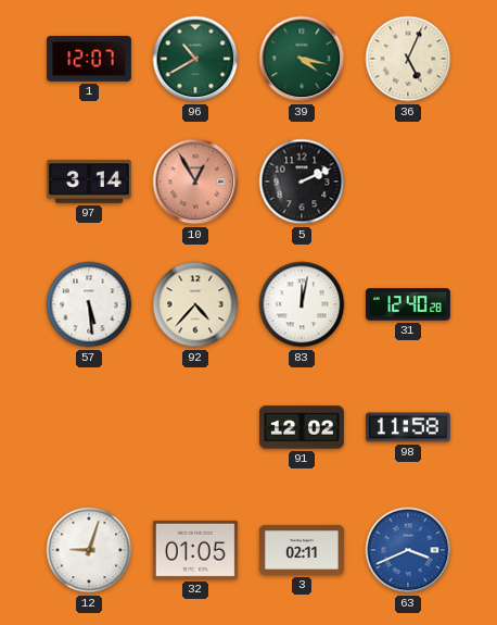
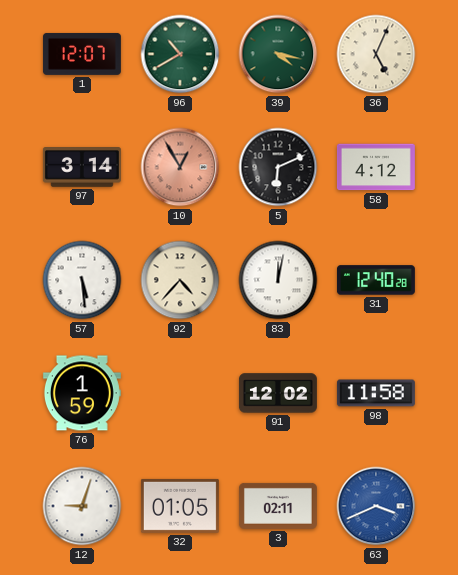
5: 2:11 -> 6:11
58: none -> 4:12
76: none -> 1:59
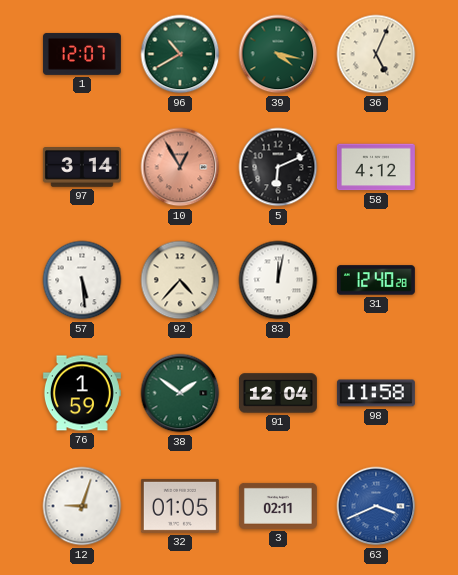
38: none -> 1:51
91: 12:02 -> 12:04
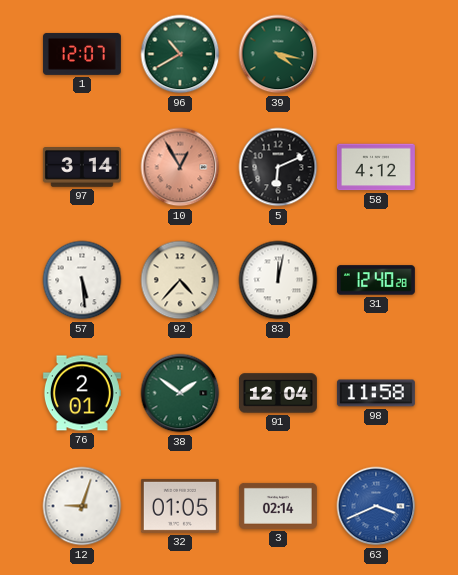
36: 5:04 -> none
76: 1:59 -> 2:01
3: 02:11 -> 02:14
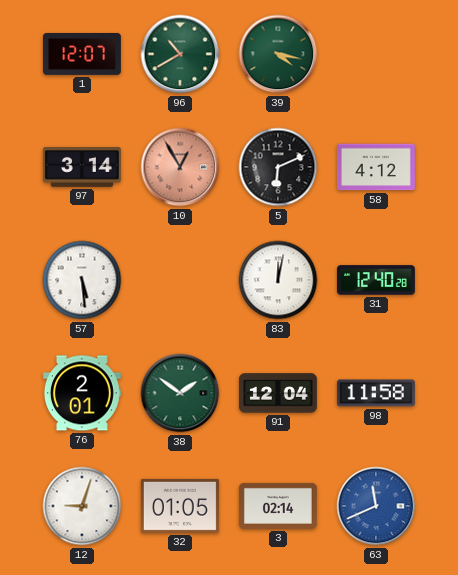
92: 4:37 -> none
63: 3:41 -> 11:41
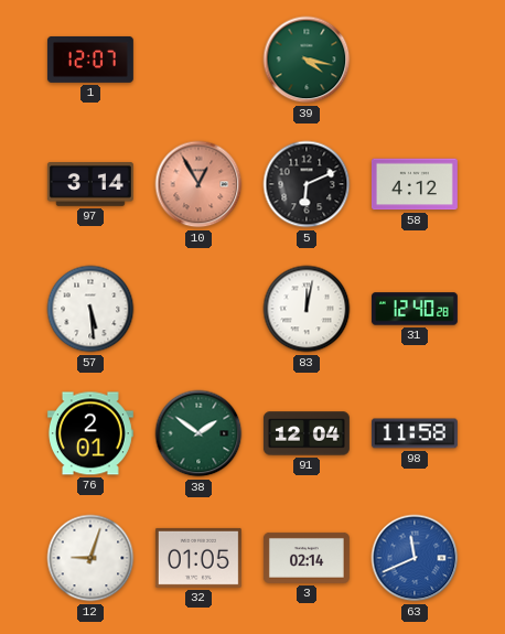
96: 10:40 -> none
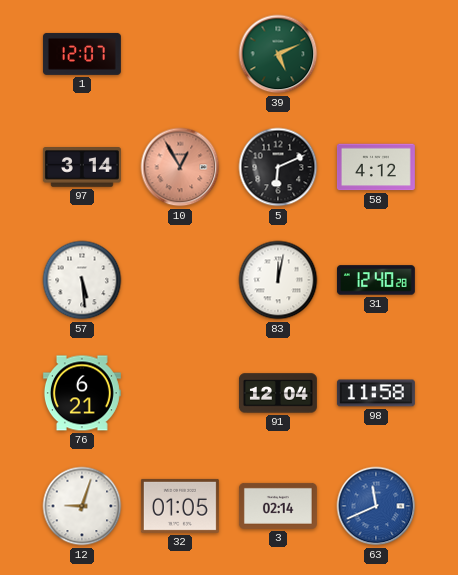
39: 4:17 -> 5:11
76: 2:01 -> 6:21
38: 1:51 -> none
